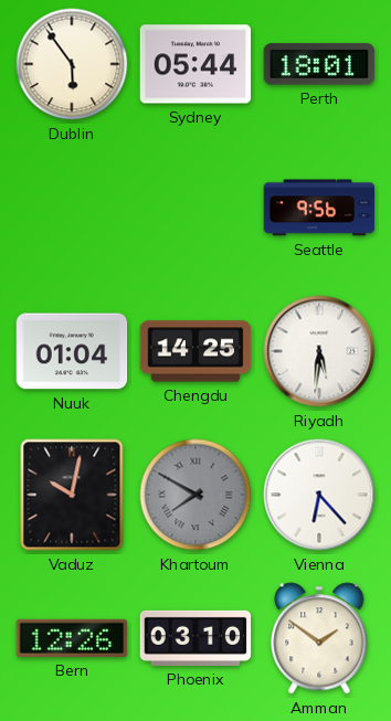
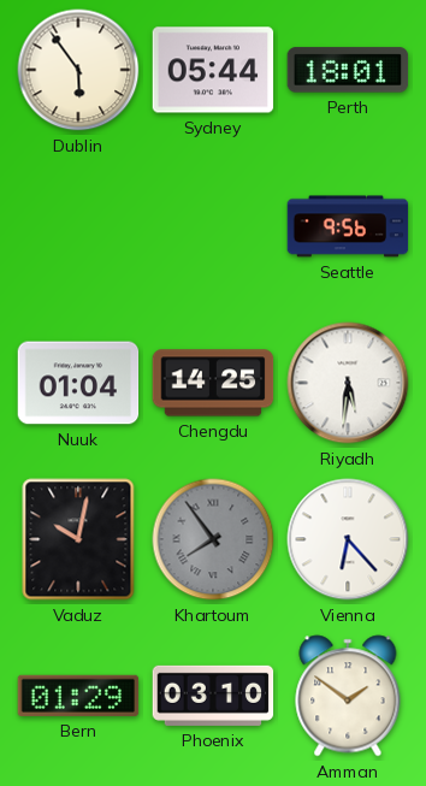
Khartoum: 7:50 -> 7:54
Bern: 12:26 -> 01:29
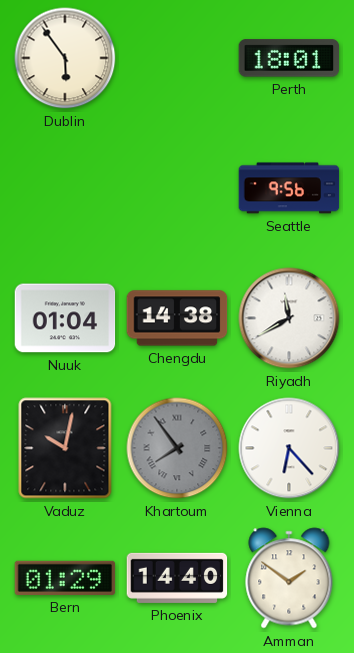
Sydney: 05:44 -> none
Chengdu: 14:25 -> 14:38
Riyadh: 5:31 -> 11:40
Phoenix: 03:10 -> 14:40
